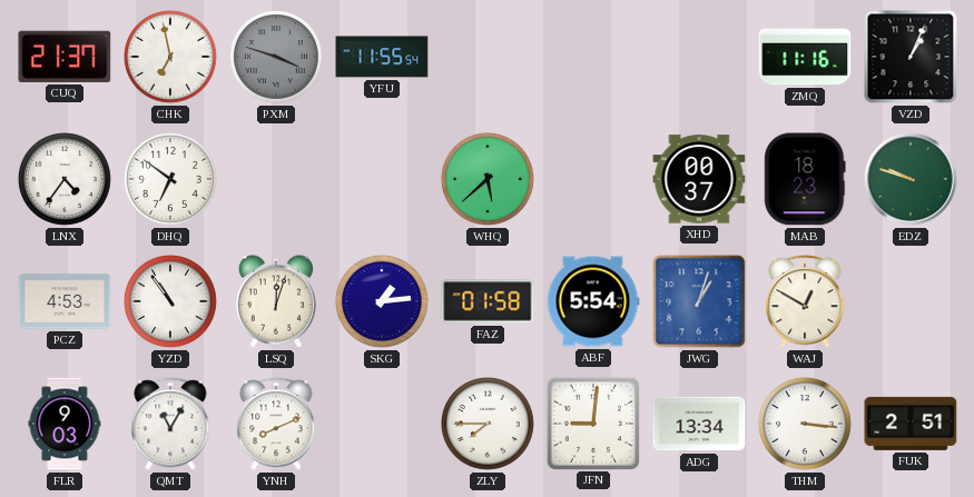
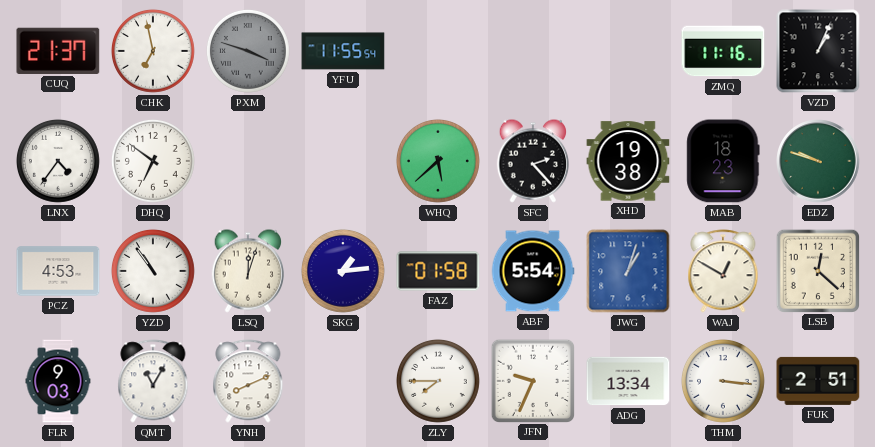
SFC: none -> 2:23
XHD: 00:37 -> 19:38
LSB: none -> 12:22
JFN: 9:01 -> 9:34
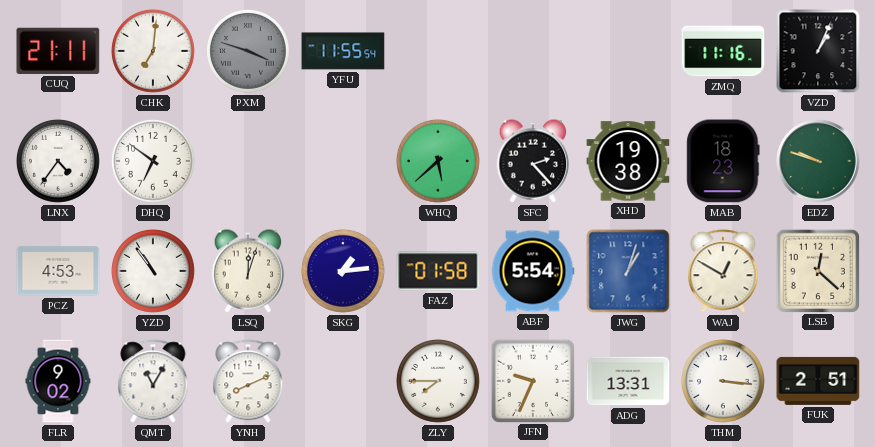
CUQ: 21:37 -> 21:11
CHK: 6:58 -> 7:01
FLR: 9:03 -> 9:02
ADG: 13:34 -> 13:31
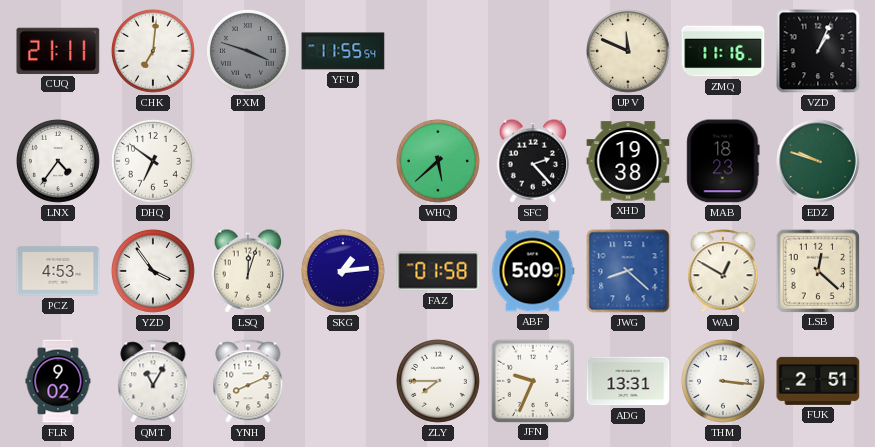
UPV: none -> 11:49
YZD: 10:54 -> 3:54
ABF: 5:54 -> 5:09
JWG: 1:03 -> 8:22
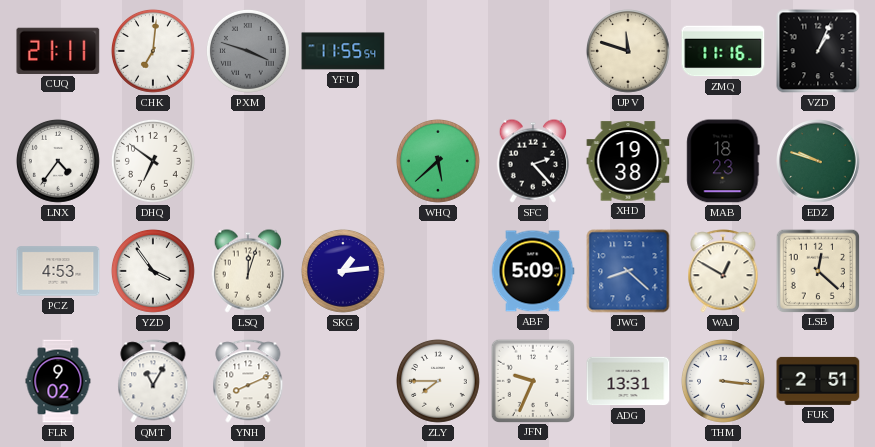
UPV: 11:49 -> 11:48
FAZ: 01:58 -> none
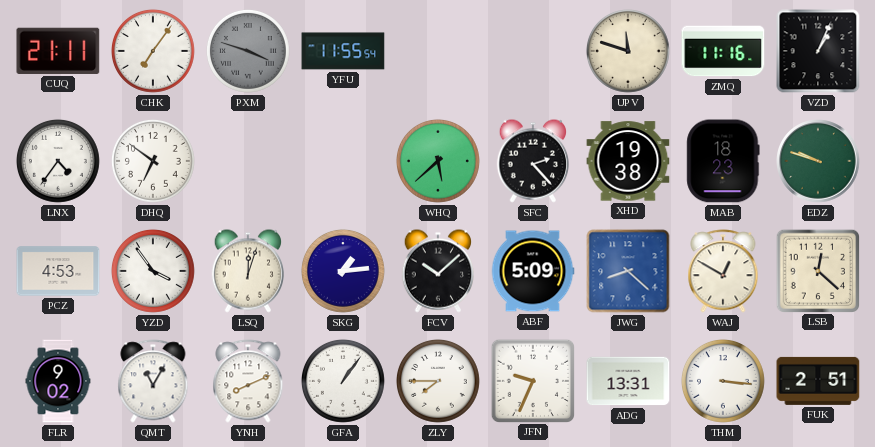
CHK: 7:01 -> 7:06
FCV: none -> 10:08
GFA: none -> 1:06
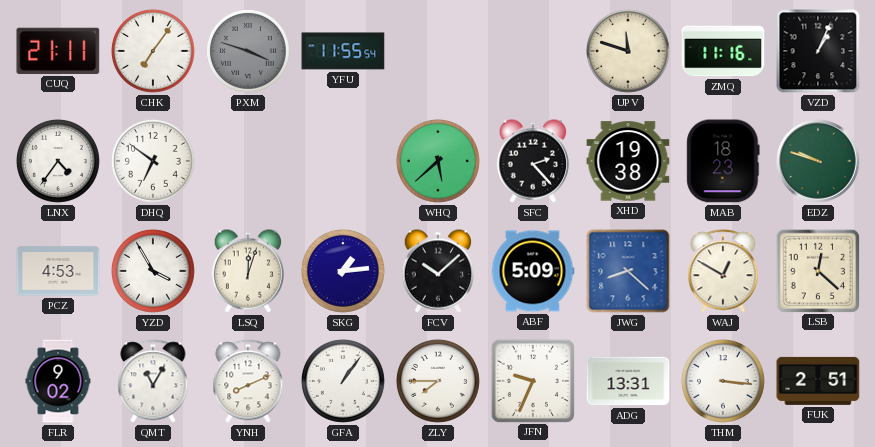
YZD: 3:54 -> 3:55
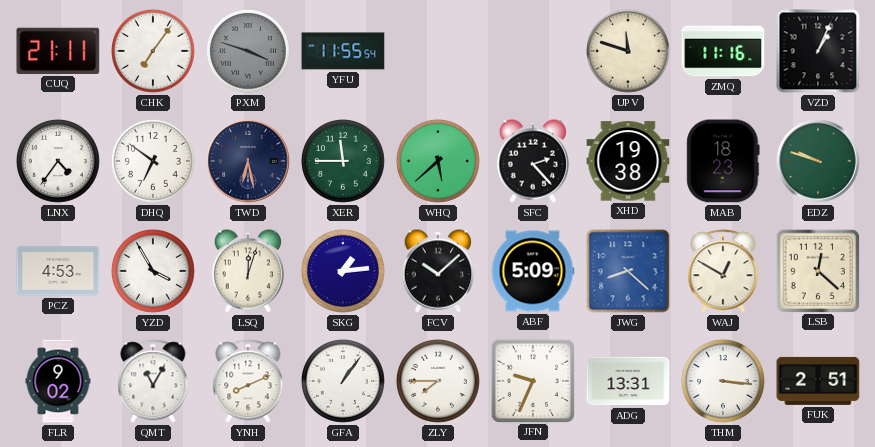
TWD: none -> 6:28
XER: none -> 11:45
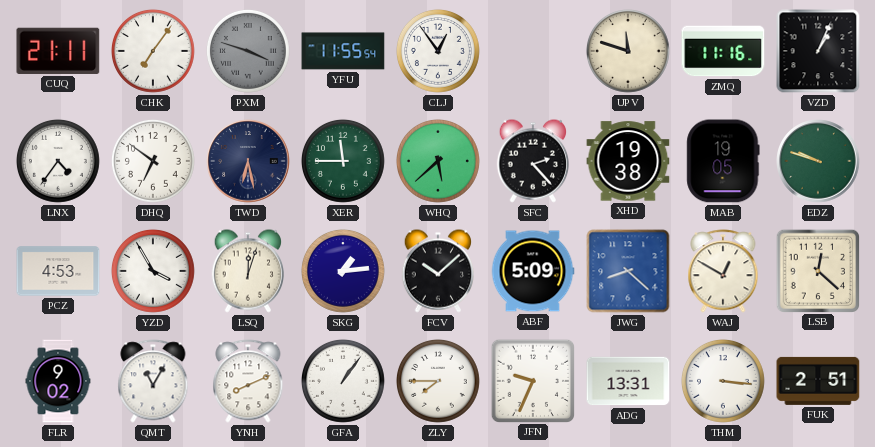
CLJ: none -> 12:54
MAB: 18:23 -> 19:05
